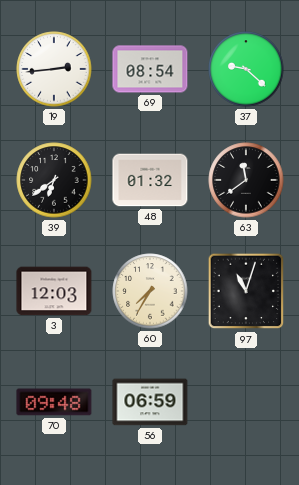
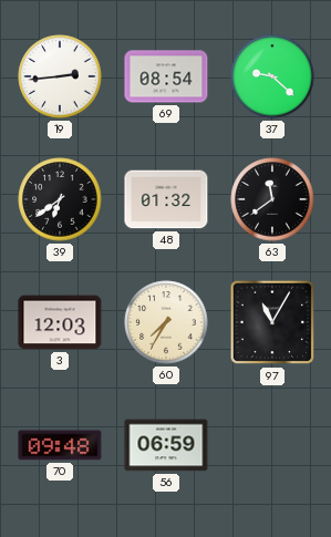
97: 11:03 -> 11:05
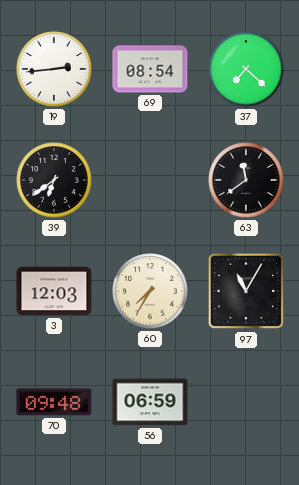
37: 9:22 -> 7:22
48: 01:32 -> none
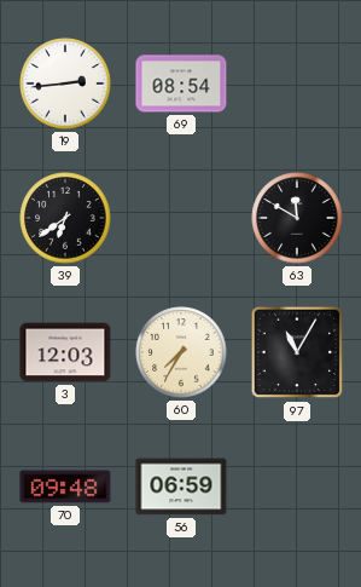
37: 7:22 -> none
63: 11:39 -> 11:50
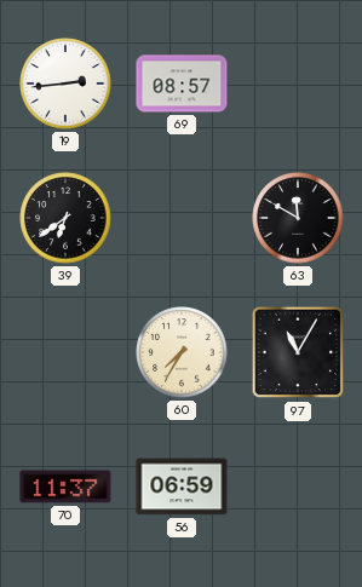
69: 08:54 -> 08:57
3: 12:03 -> none
70: 09:48 -> 11:37
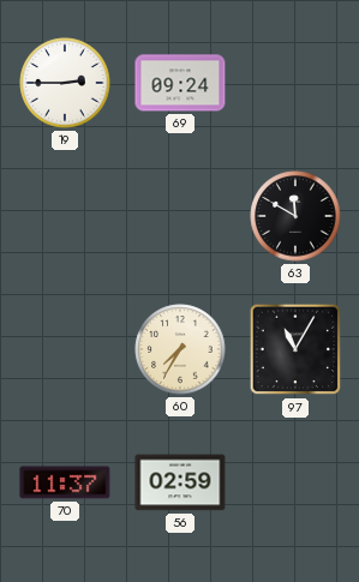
19: 2:44 -> 2:45
69: 08:57 -> 09:24
39: 6:39 -> none
56: 06:59 -> 02:59
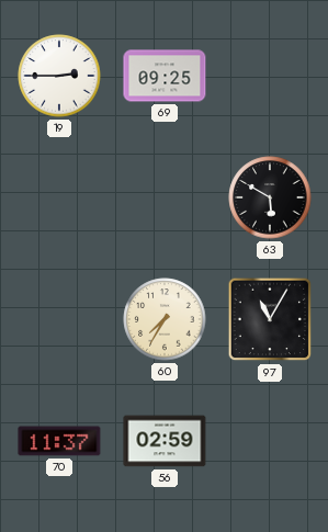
69: 09:24 -> 09:25
63: 11:50 -> 5:50
